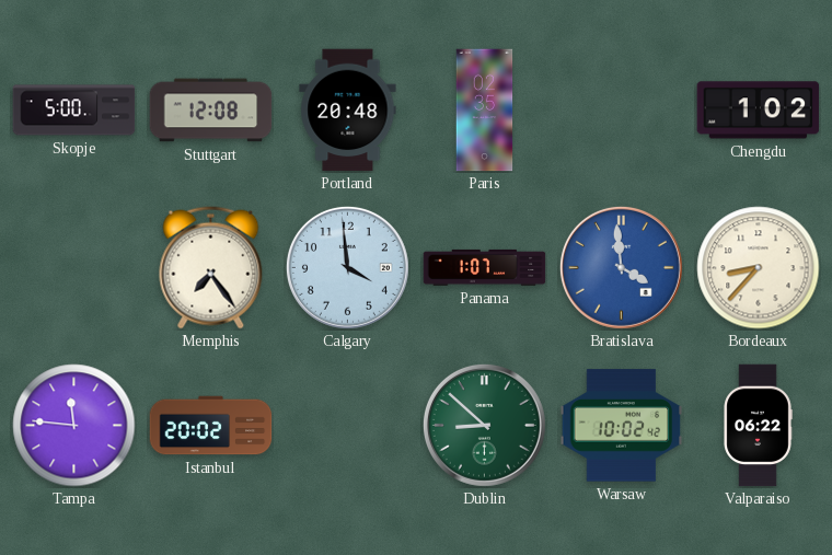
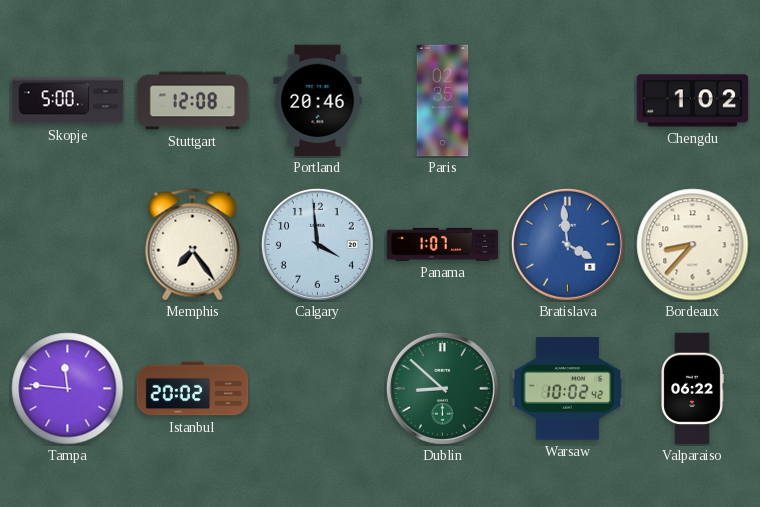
Portland: 20:48 -> 20:46
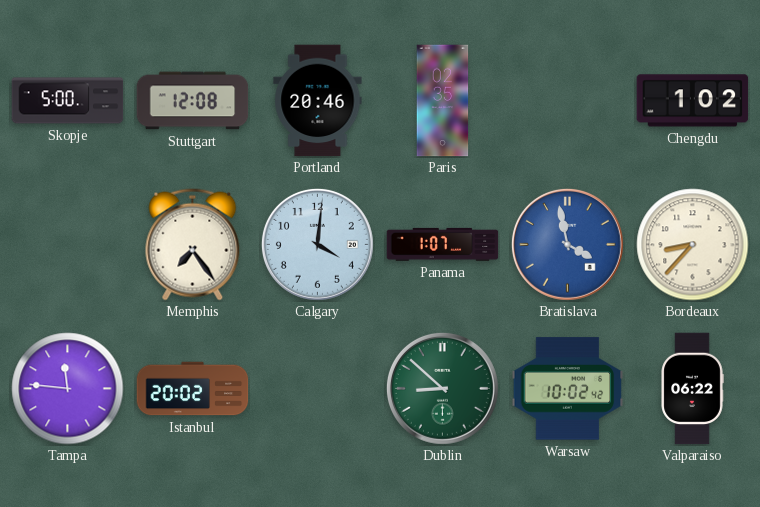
Calgary: 3:59 -> 4:01
Bratislava: 3:59 -> 3:58
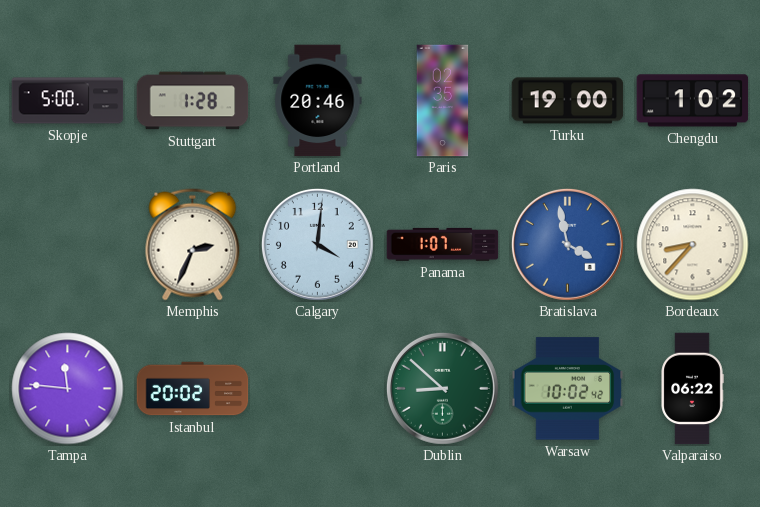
Stuttgart: 12:08 -> 1:28
Turku: none -> 19:00
Memphis: 7:24 -> 2:34
